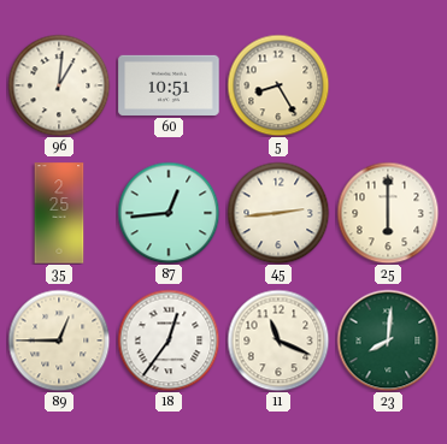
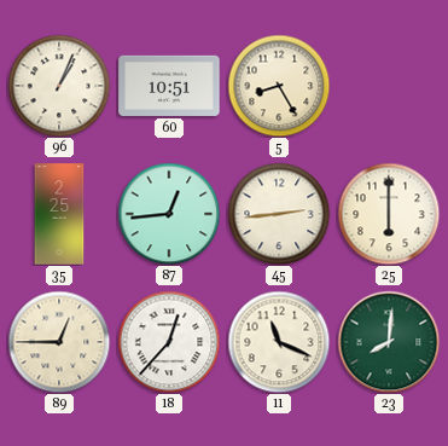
96: 1:01 -> 1:04
18: 12:36 -> 12:37
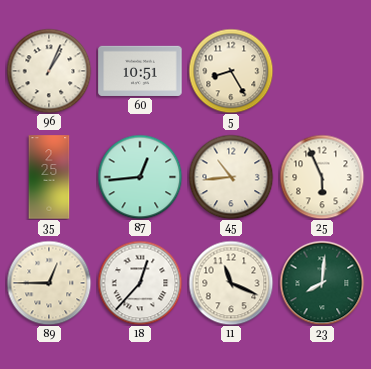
45: 2:44 -> 10:44
25: 6:00 -> 5:56
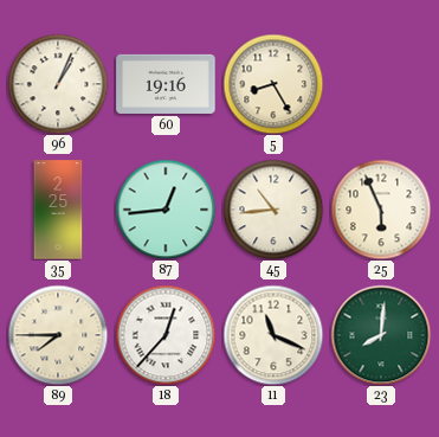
60: 10:51 -> 19:16
89: 12:45 -> 7:45
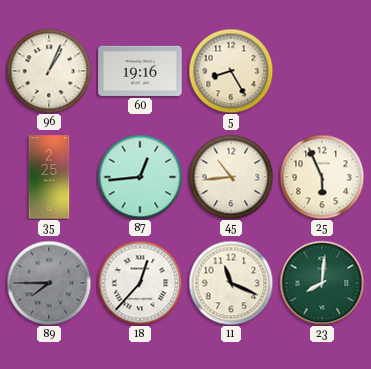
89 dial: cream -> grey
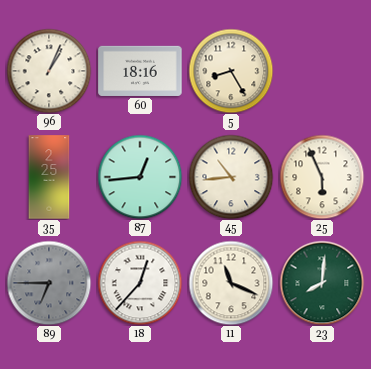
60: 19:16 -> 18:16
89: 7:45 -> 6:45
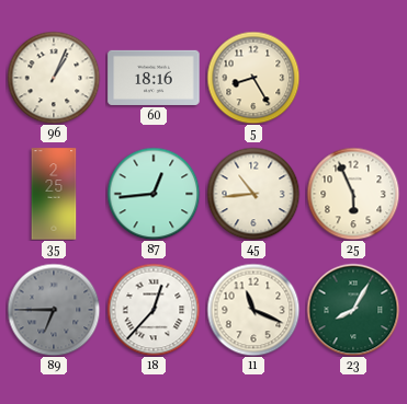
23: 8:01 -> 8:05
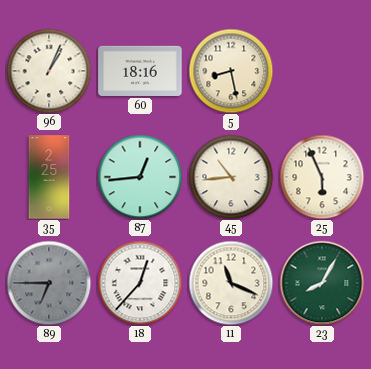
5: 8:25 -> 8:28
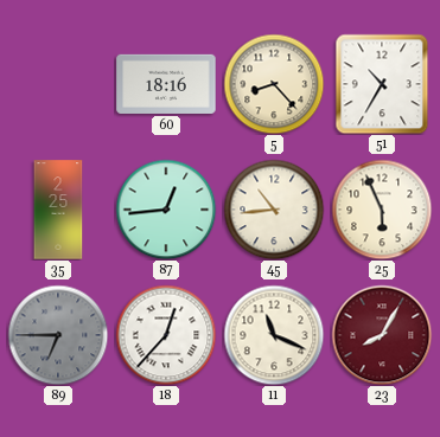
96: 1:04 -> none
5: 8:28 -> 8:23
51: none -> 10:35
23 dial: green -> burgundy
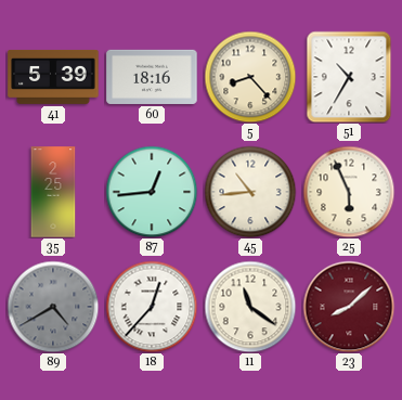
41: none -> 5:39
89: 6:45 -> 4:40
11: 11:19 -> 11:21
23: 8:05 -> 8:08
